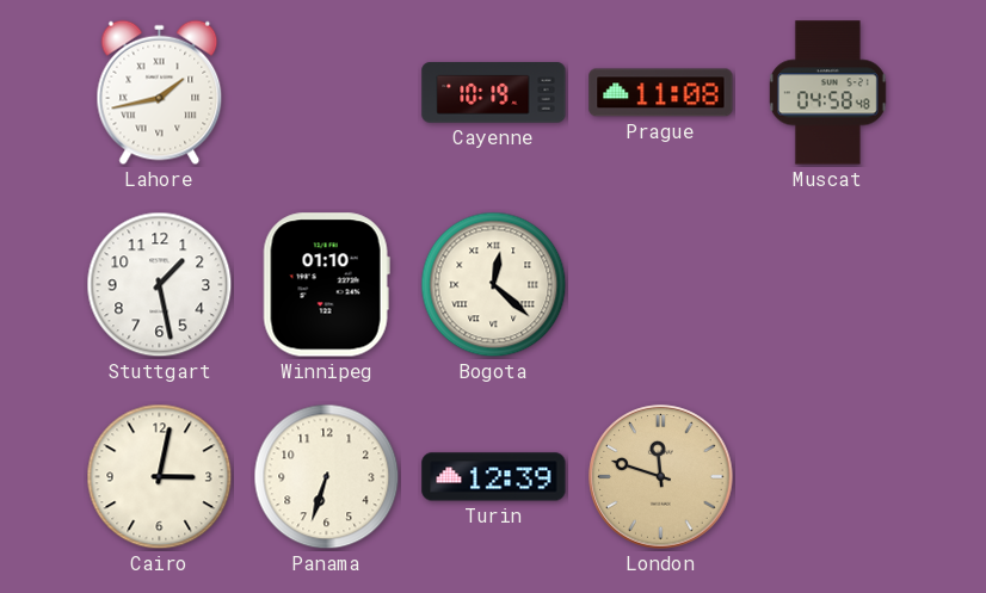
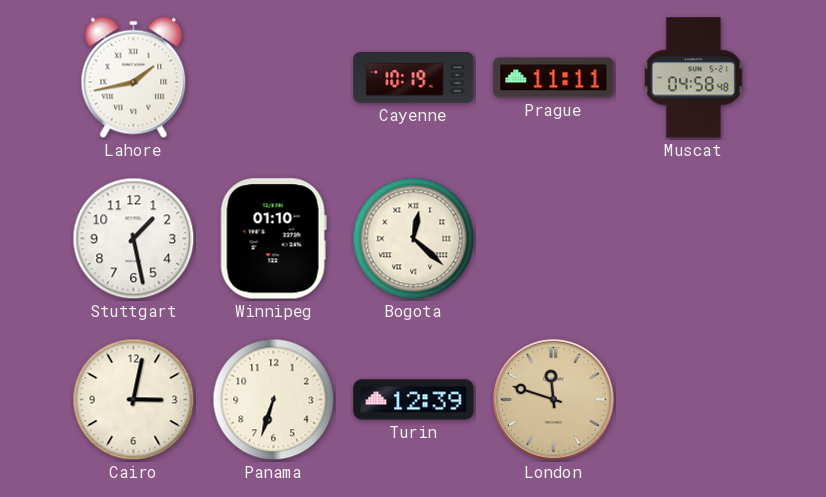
Prague: 11:08 -> 11:11
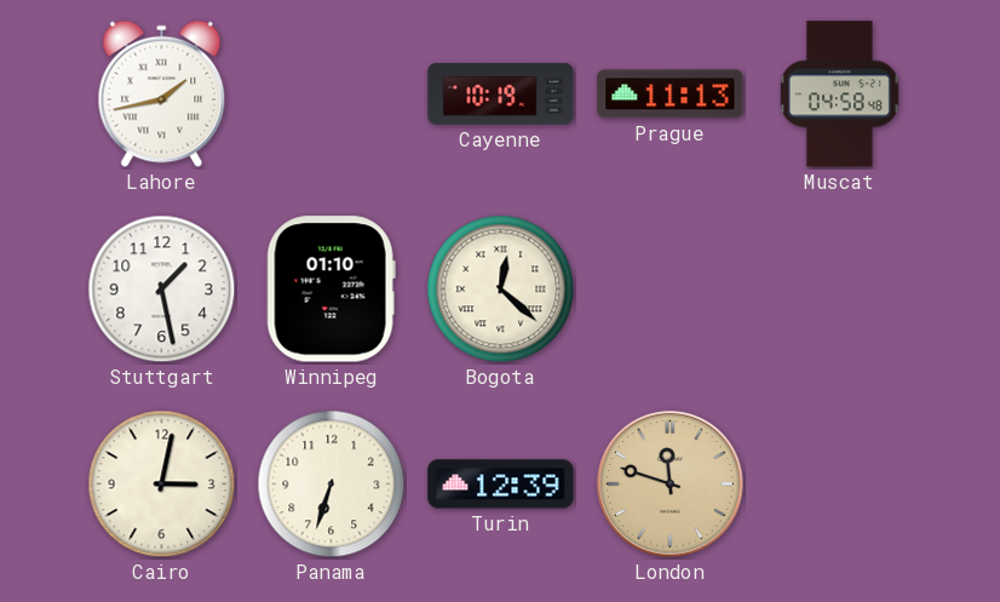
Prague: 11:11 -> 11:13
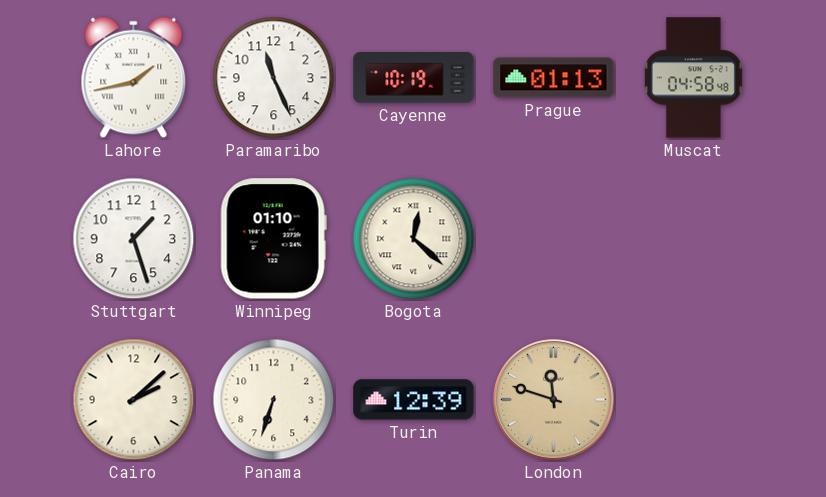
Paramaribo: none -> 11:26
Prague: 11:13 -> 01:13
Stuttgart: 1:28 -> 1:27
Cairo: 3:02 -> 2:08
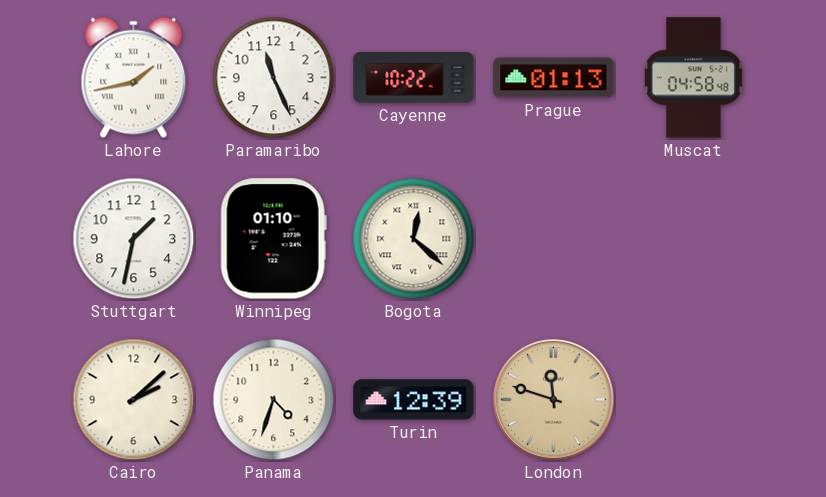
Cayenne: 10:19 -> 10:22
Stuttgart: 1:27 -> 1:32
Panama: 6:33 -> 4:33
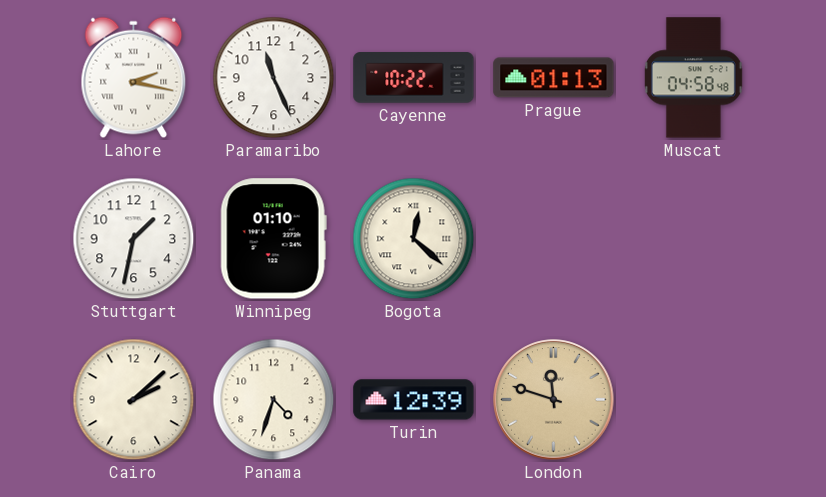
Lahore: 1:43 -> 2:17
